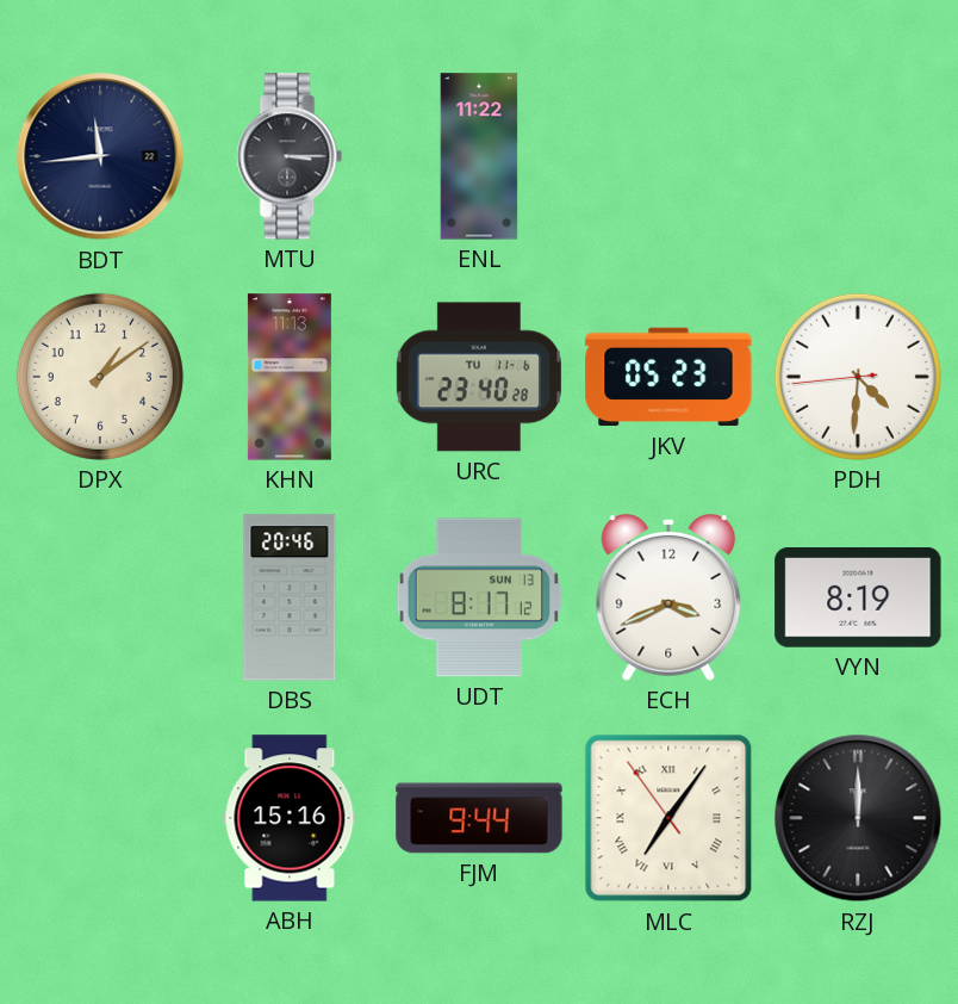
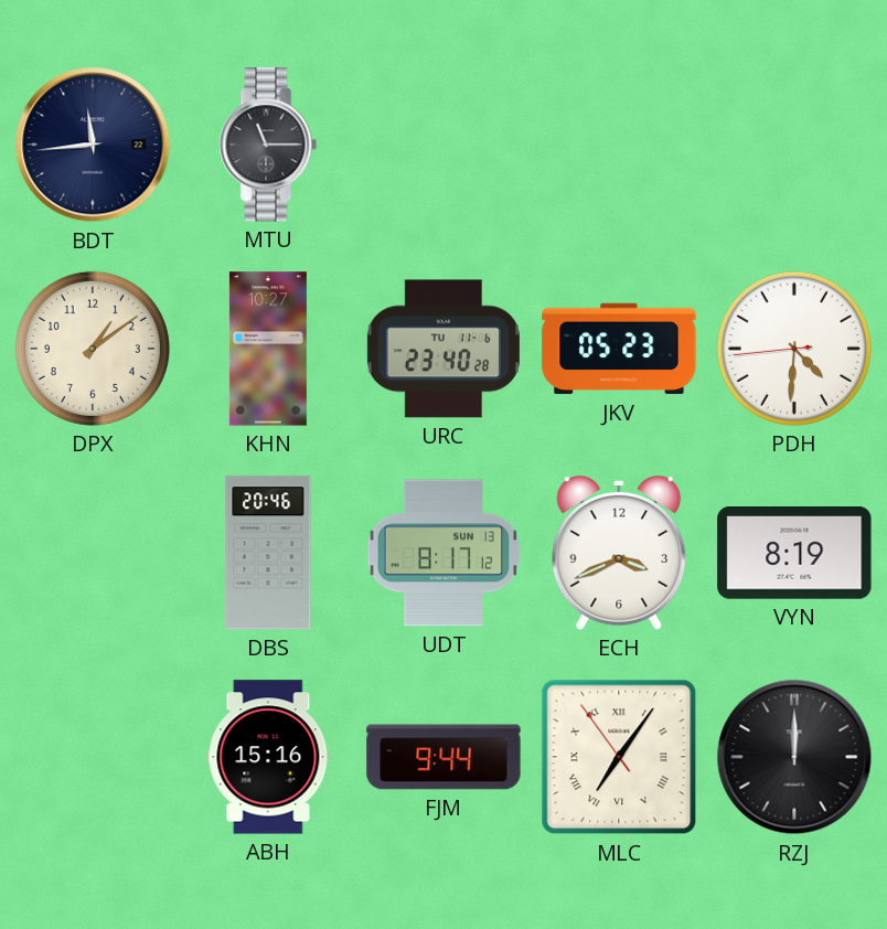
MTU: 3:15 -> 11:15
ENL: 11:22 -> none
KHN: 11:13 -> 10:27
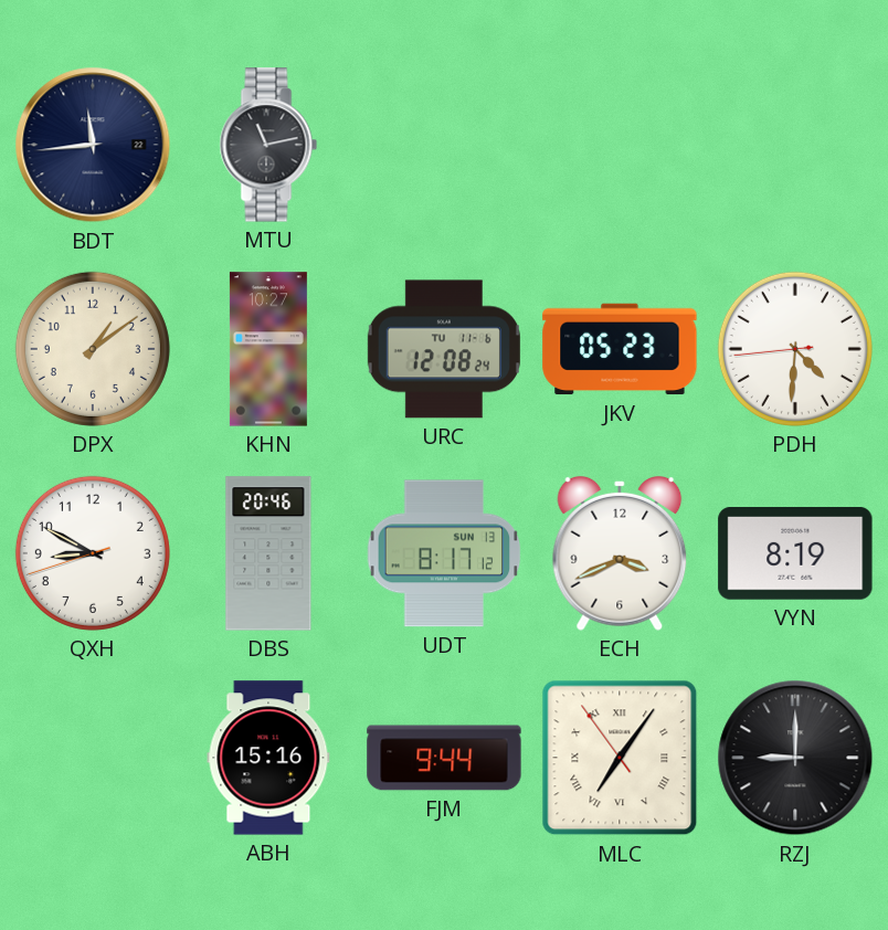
MTU: 11:15 -> 11:13
URC: 23:40 -> 12:08
QXH: none -> 8:49
RZJ: 12:00 -> 9:00
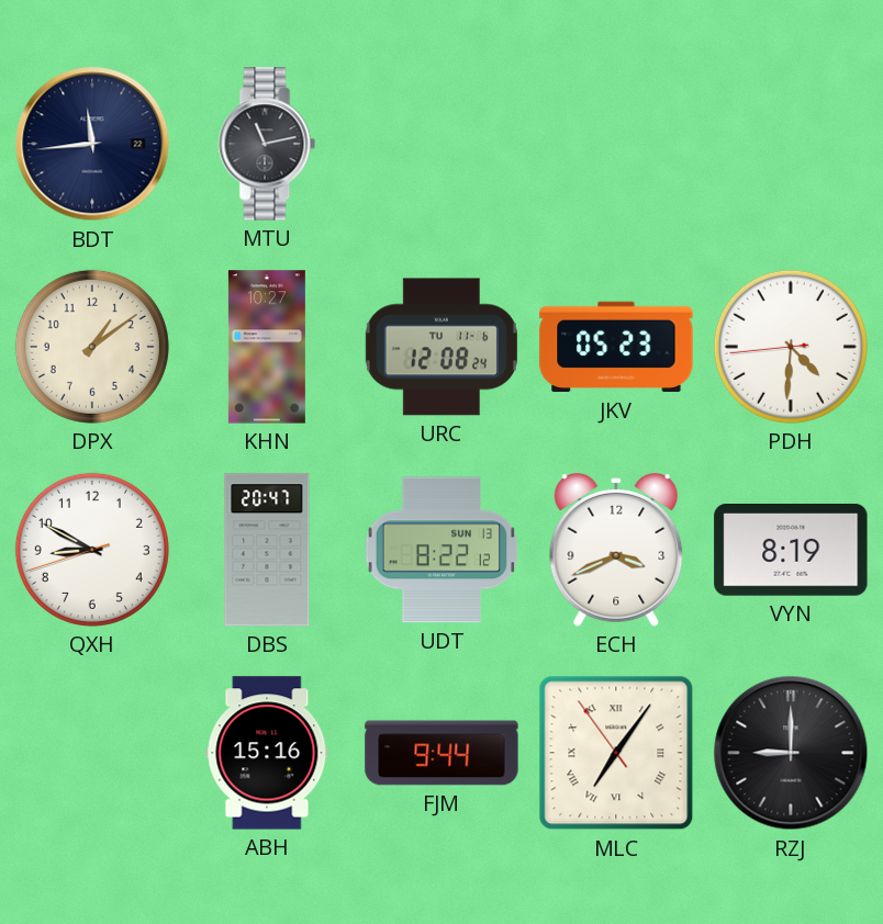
DBS: 20:46 -> 20:47
UDT: 8:17 -> 8:22
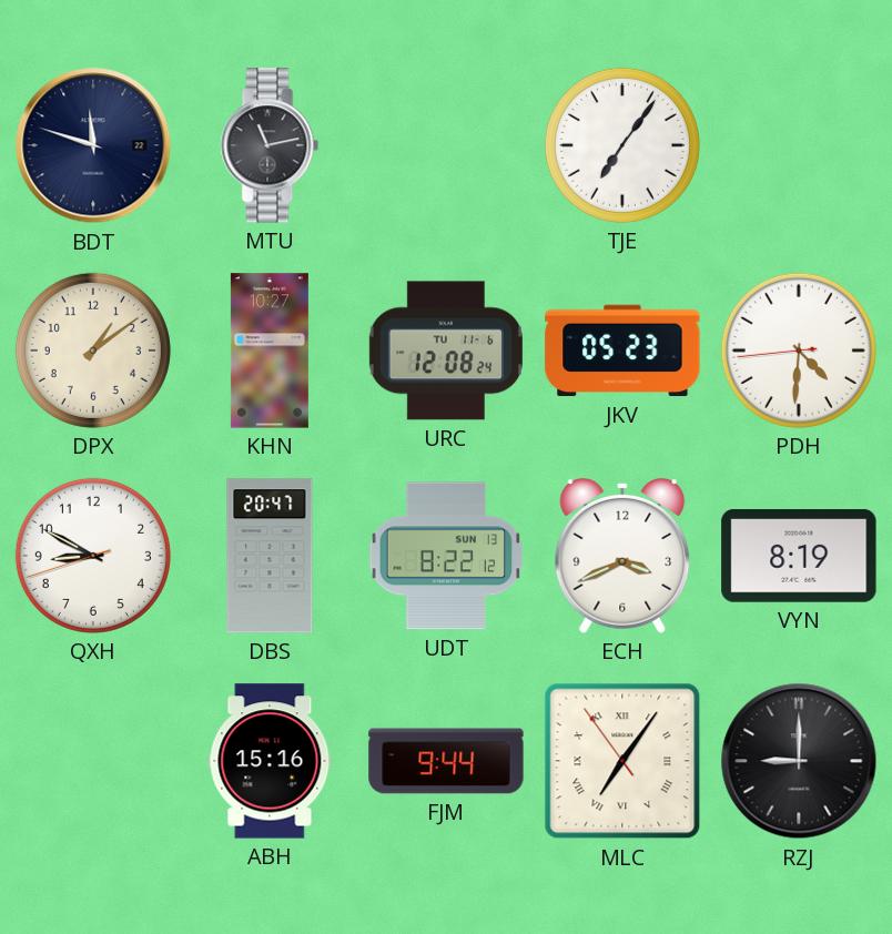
BDT: 11:44 -> 11:48
TJE: none -> 7:06
